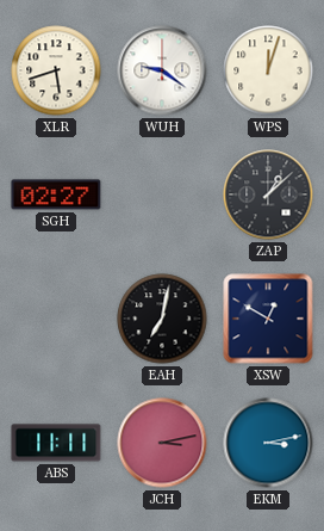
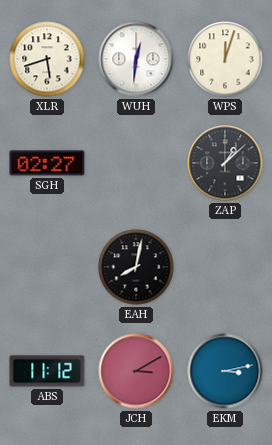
WUH: 9:21 -> 12:31
EAH: 7:02 -> 8:02
XSW: 12:50 -> none
ABS: 11:11 -> 11:12
JCH: 3:13 -> 3:10
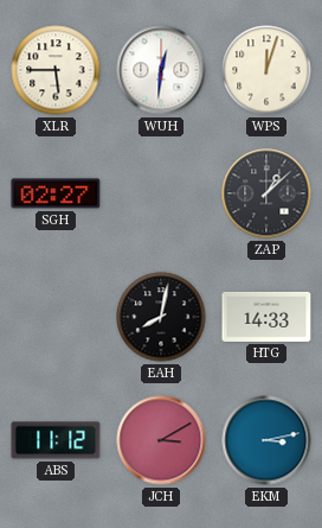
XLR: 5:42 -> 5:45
HTG: none -> 14:33
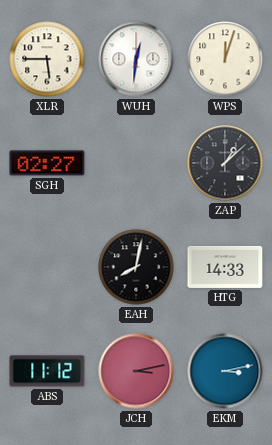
JCH: 3:10 -> 3:13
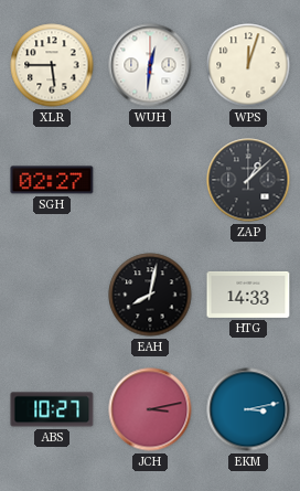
ABS: 11:12 -> 10:27
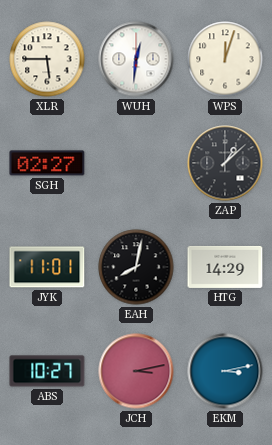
JYK: none -> 11:01
HTG: 14:33 -> 14:29
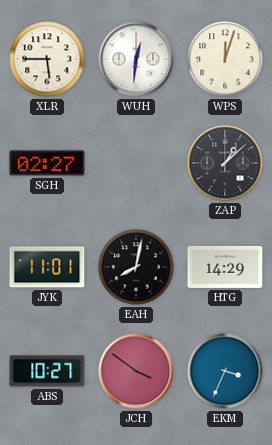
JCH: 3:13 -> 3:51
EKM: 3:13 -> 3:34
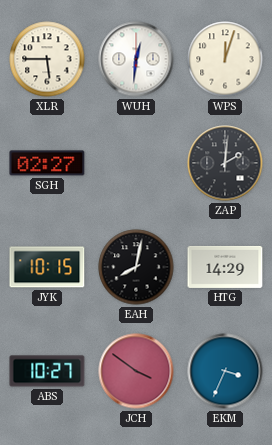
ZAP: 1:08 -> 2:01
JYK: 11:01 -> 10:15
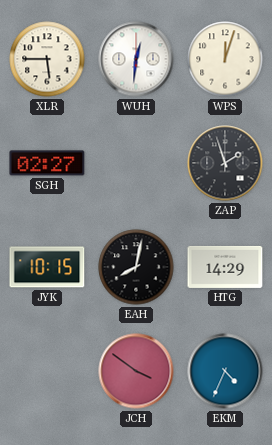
ZAP: 2:01 -> 1:57
ABS: 10:27 -> none
EKM: 3:34 -> 4:34
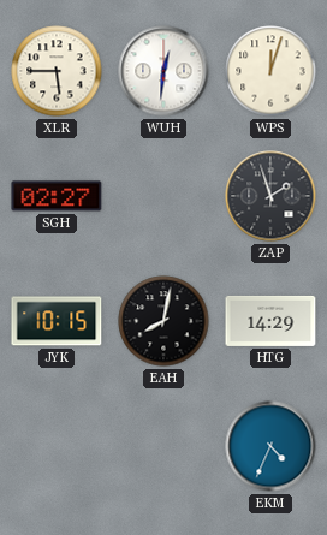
JCH: 3:51 -> none
